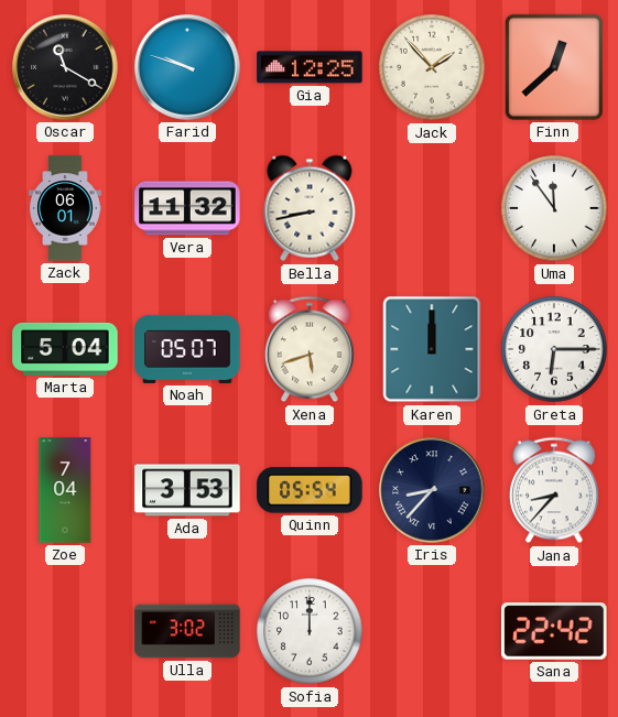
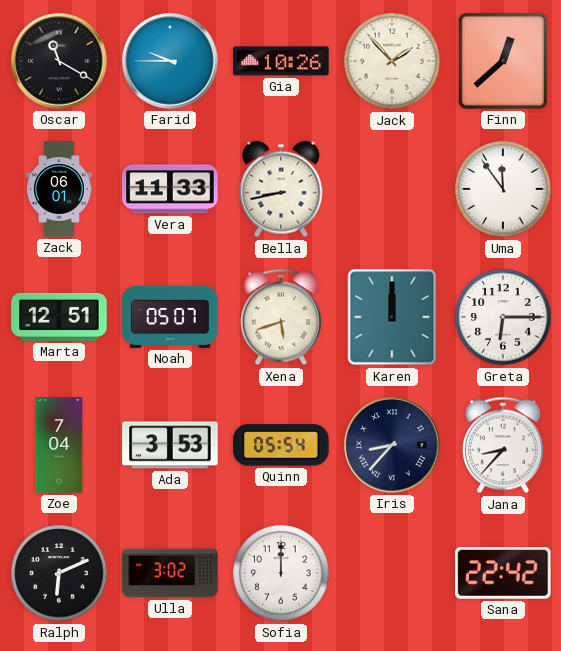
Farid: 9:48 -> 9:45
Gia: 12:25 -> 10:26
Vera: 11:32 -> 11:33
Marta: 5:04 -> 12:51
Ralph: none -> 6:11
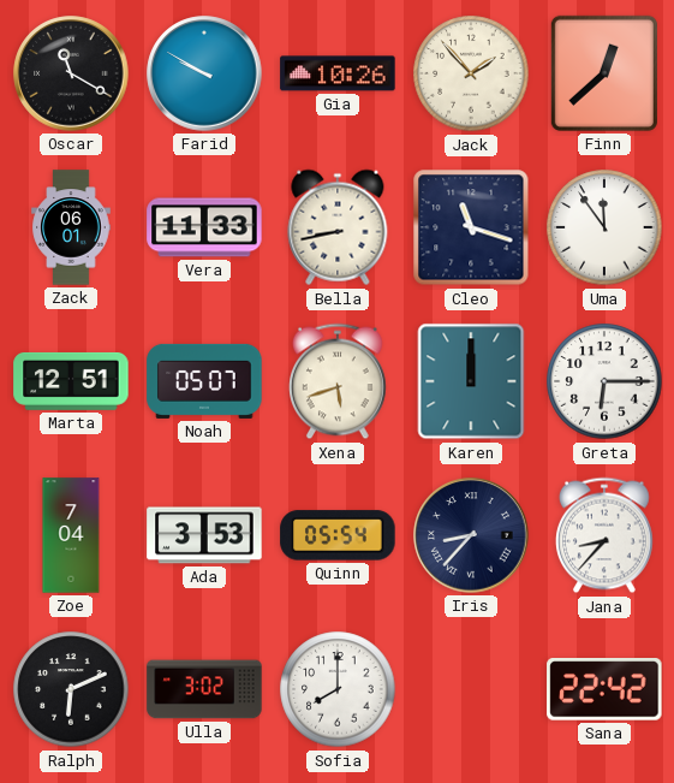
Farid: 9:45 -> 9:50
Cleo: none -> 11:18
Sofia: 12:00 -> 8:00
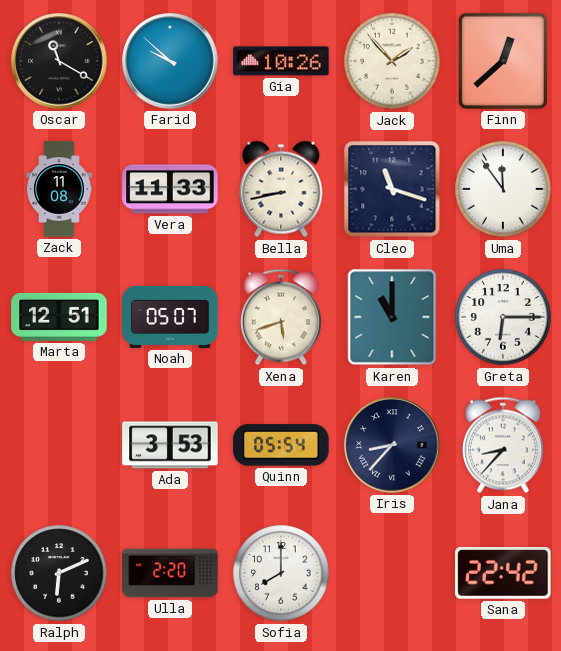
Farid: 9:50 -> 9:52
Zack: 06:01 -> 11:08
Karen: 12:00 -> 11:00
Zoe: 7:04 -> none
Ulla: 3:02 -> 2:20
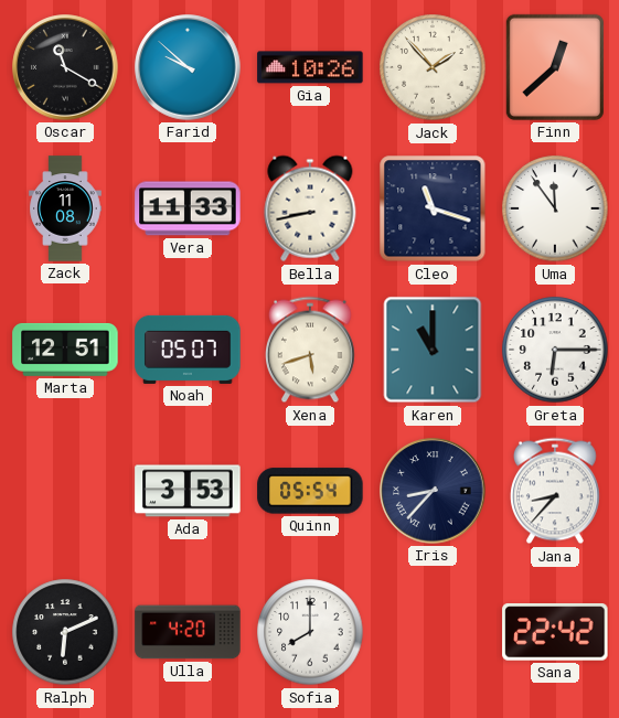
Ulla: 2:20 -> 4:20
